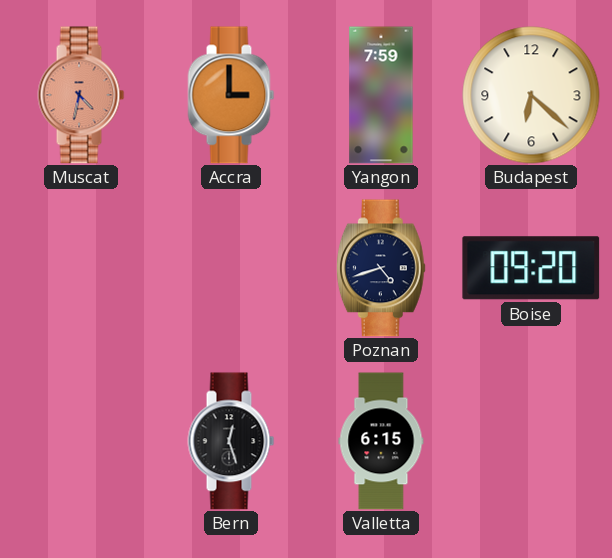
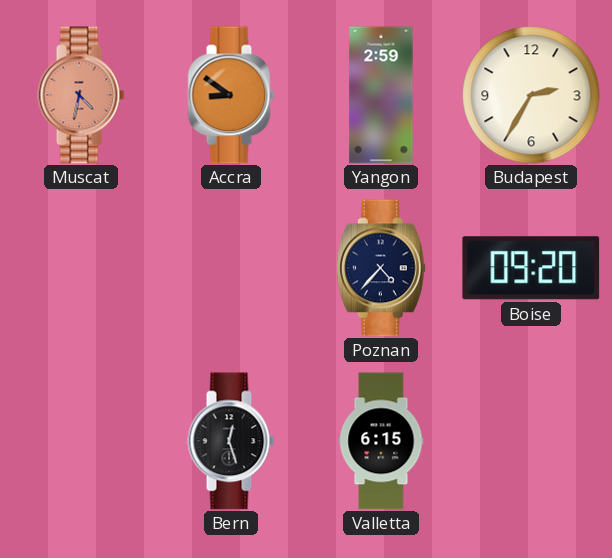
Accra: 3:00 -> 8:51
Yangon: 7:59 -> 2:59
Budapest: 6:22 -> 2:35
Poznan: 4:42 -> 4:37
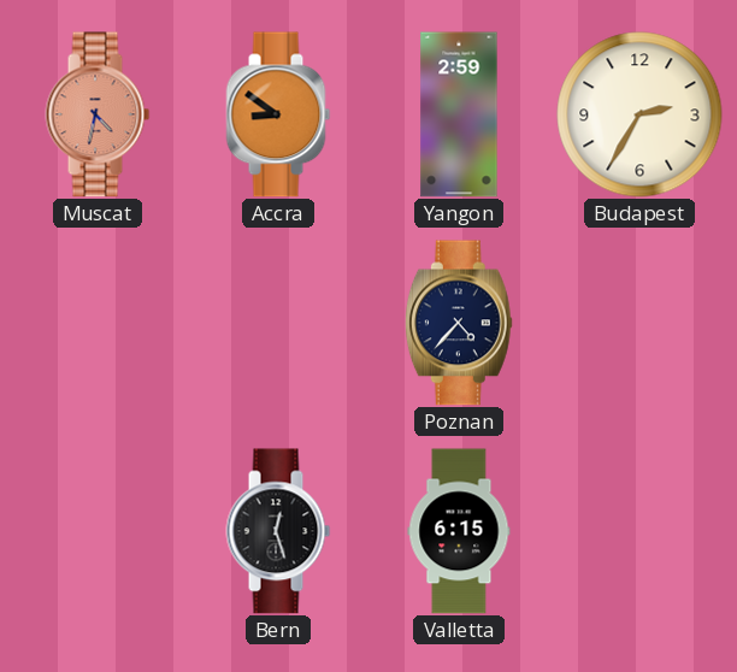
Boise: 09:20 -> none
